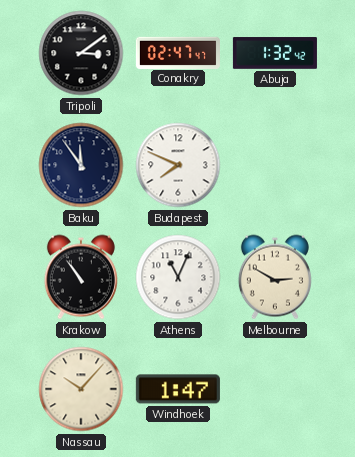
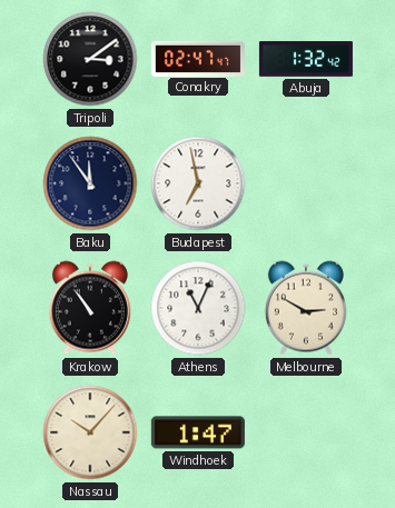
Budapest: 7:49 -> 6:58
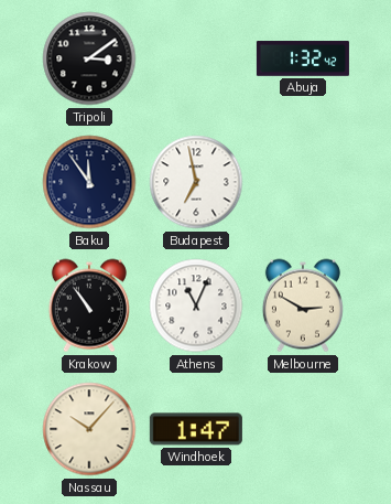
Conakry: 02:47 -> none
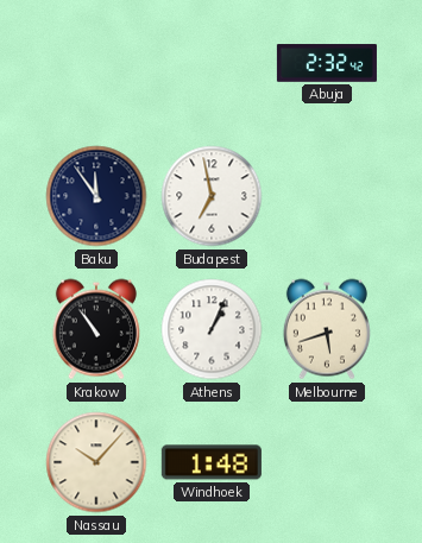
Tripoli: 3:09 -> none
Abuja: 1:32 -> 2:32
Athens: 11:04 -> 1:04
Melbourne: 2:50 -> 5:42
Windhoek: 1:47 -> 1:48
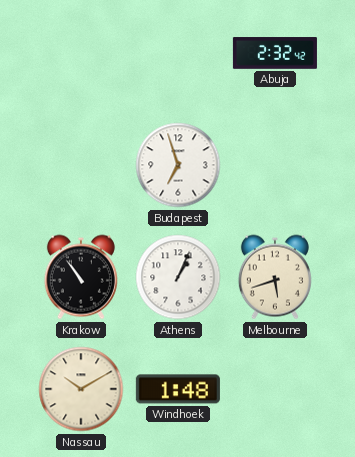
Baku: 11:54 -> none
Budapest: 6:58 -> 6:57
Nassau: 10:07 -> 10:10
